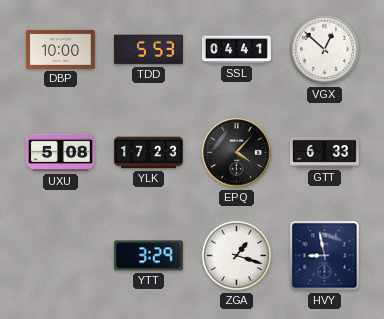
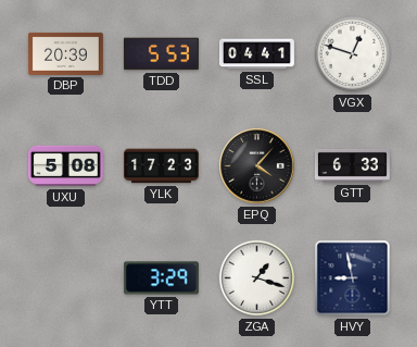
DBP: 10:00 -> 20:39
VGX: 12:52 -> 12:48
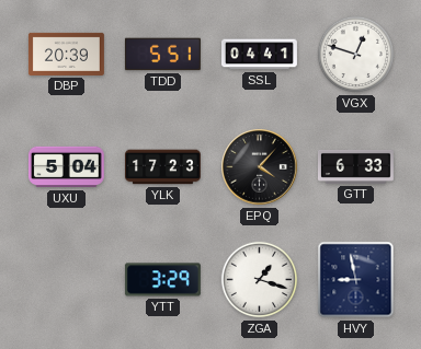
TDD: 5:53 -> 5:51
UXU: 5:08 -> 5:04
